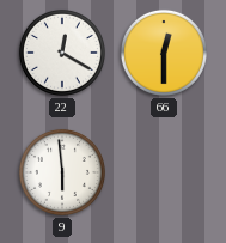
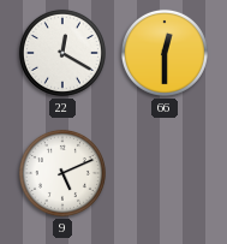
9: 5:59 -> 5:11
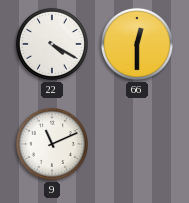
22: 12:20 -> 4:20
9: 5:11 -> 11:11
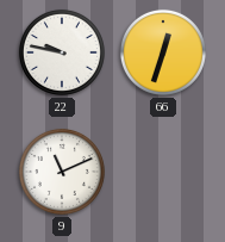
22: 4:20 -> 9:47
66: 12:30 -> 12:33
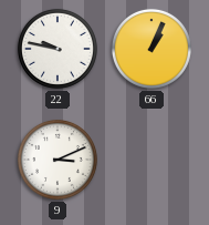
66: 12:33 -> 1:04
9: 11:11 -> 3:11
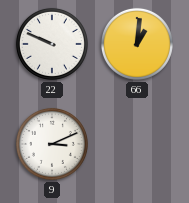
22: 9:47 -> 9:49
66: 1:04 -> 1:01
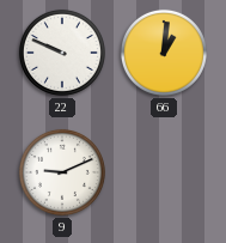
9: 3:11 -> 9:11
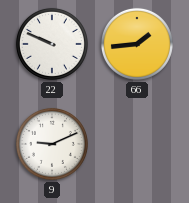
66: 1:01 -> 1:44
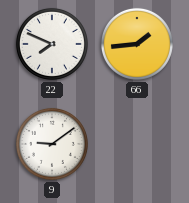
22: 9:49 -> 7:49
9: 9:11 -> 9:09
